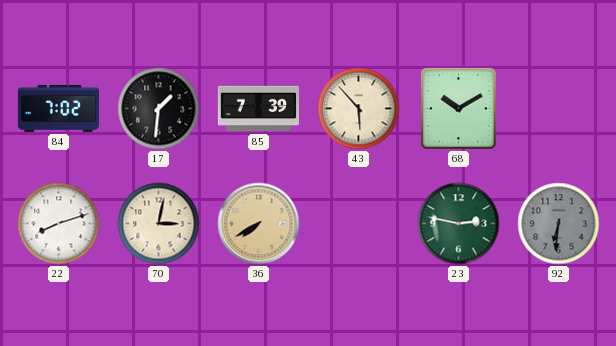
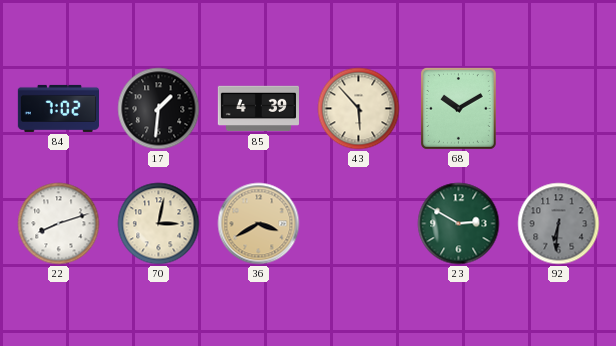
85: 7:39 -> 4:39
36: 7:40 -> 3:40
23: 2:47 -> 2:50
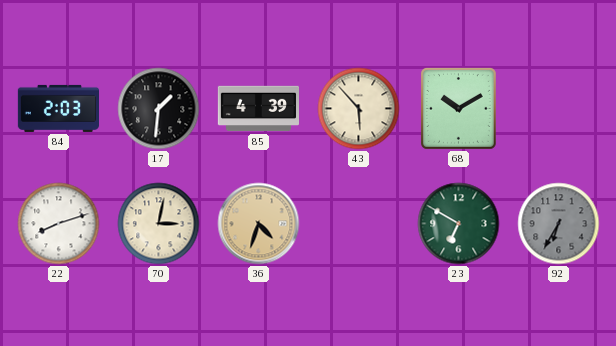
84: 7:02 -> 2:03
36: 3:40 -> 4:33
23: 2:50 -> 6:50
92: 6:31 -> 6:35
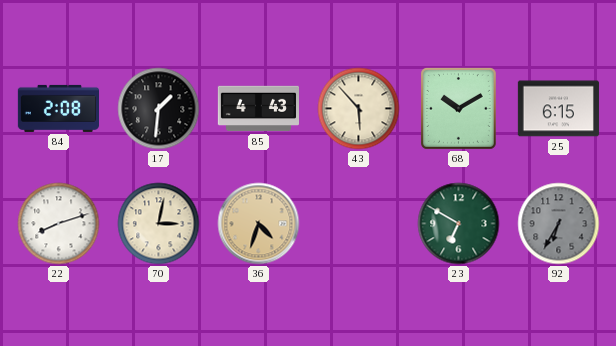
84: 2:03 -> 2:08
85: 4:39 -> 4:43
25: none -> 6:15
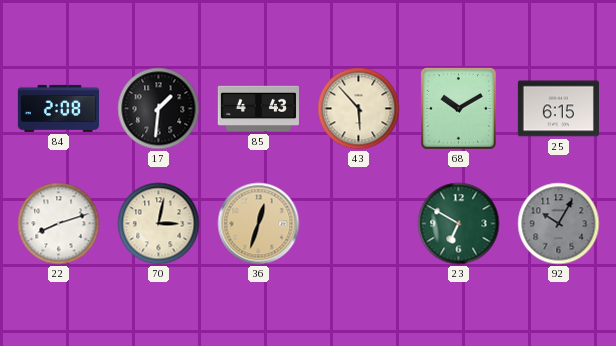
36: 4:33 -> 12:33
92: 6:35 -> 10:05
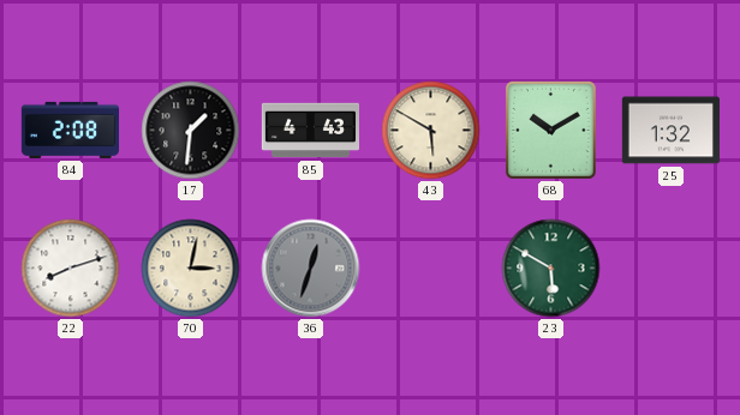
43: 5:53 -> 5:50
25: 6:15 -> 1:32
36 dial: champagne -> grey
23: 6:50 -> 5:50
92: 10:05 -> none
